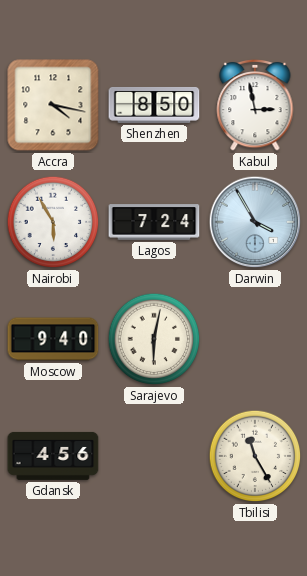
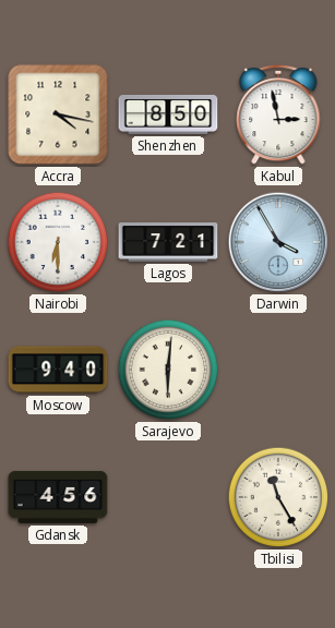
Nairobi: 5:55 -> 6:30
Lagos: 7:24 -> 7:21
Sarajevo: 6:02 -> 6:01
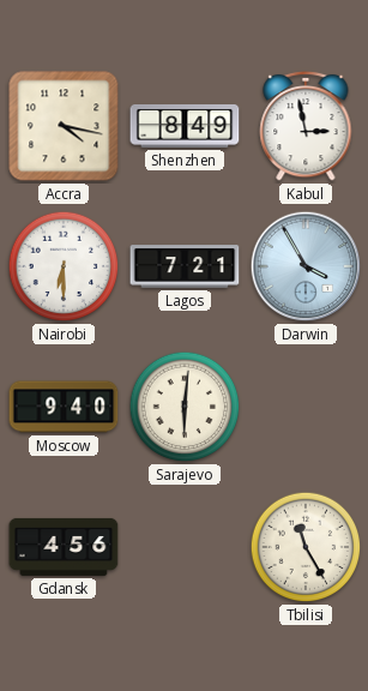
Shenzhen: 8:50 -> 8:49
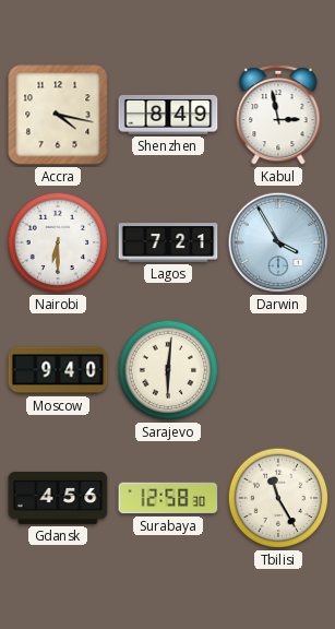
Surabaya: none -> 12:58
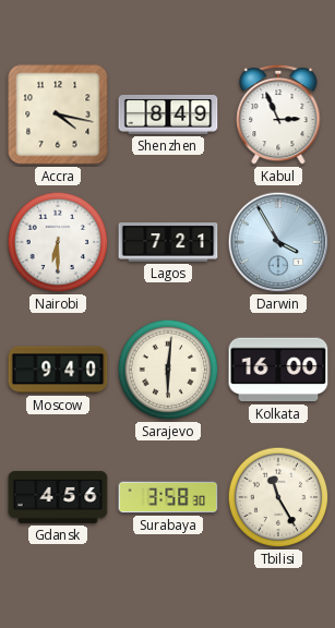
Kabul: 2:58 -> 2:56
Kolkata: none -> 16:00
Surabaya: 12:58 -> 3:58
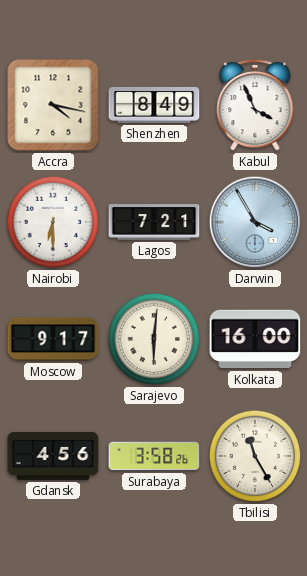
Kabul: 2:56 -> 3:56
Moscow: 9:40 -> 9:17
Surabaya: 3:58:30 -> 3:58:26
